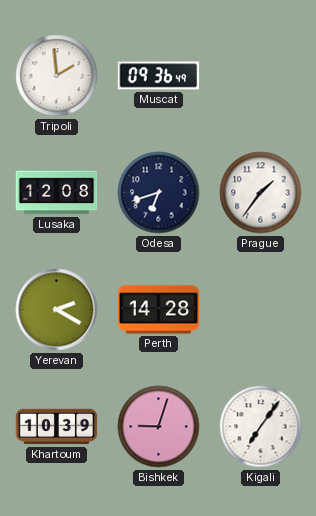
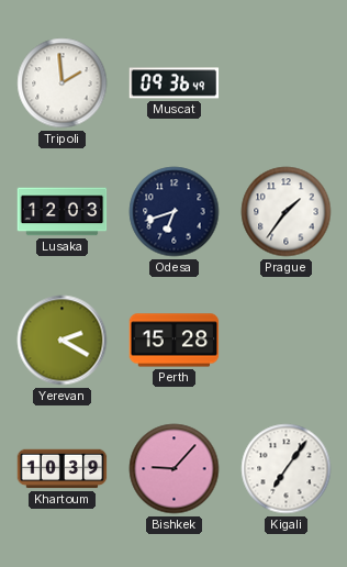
Lusaka: 12:08 -> 12:03
Perth: 14:28 -> 15:28
Bishkek: 9:03 -> 9:07
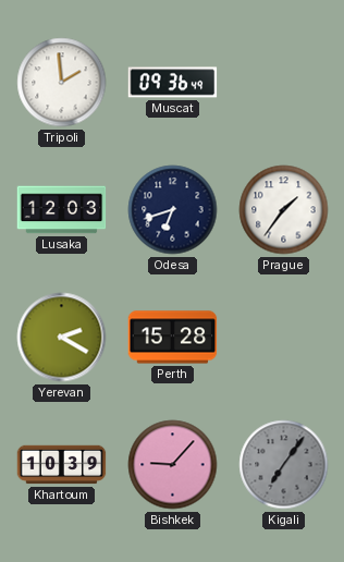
Kigali dial: white -> grey
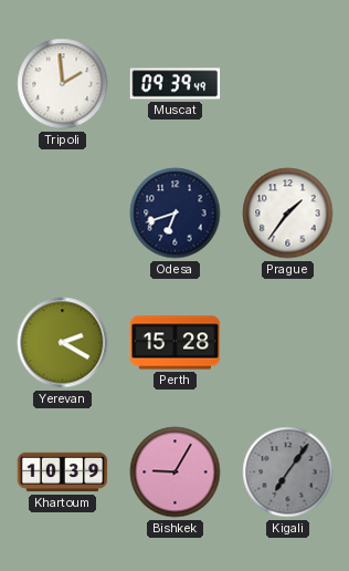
Muscat: 09:36 -> 09:39
Lusaka: 12:03 -> none
Bishkek: 9:07 -> 9:05
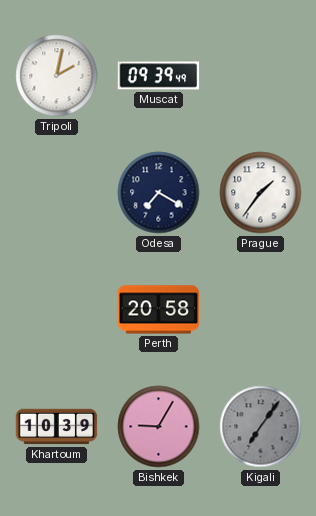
Tripoli: 1:59 -> 2:02
Odesa: 6:42 -> 7:20
Yerevan: 2:20 -> none
Perth: 15:28 -> 20:58
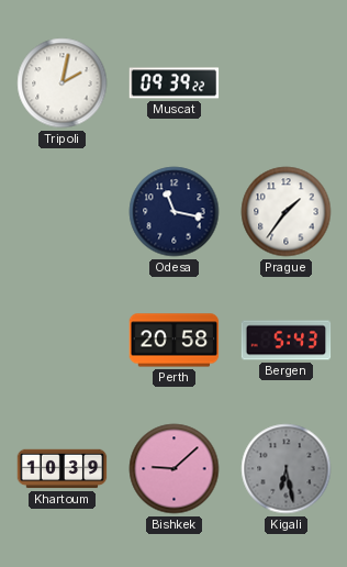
Muscat: 09:39:49 -> 09:39:22
Odesa: 7:20 -> 11:17
Bergen: none -> 5:43
Bishkek: 9:05 -> 9:08
Kigali: 7:06 -> 6:28
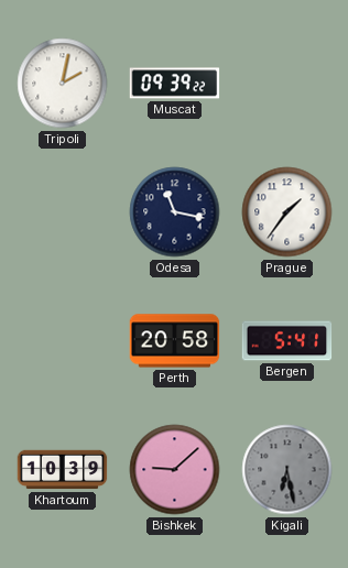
Bergen: 5:43 -> 5:41
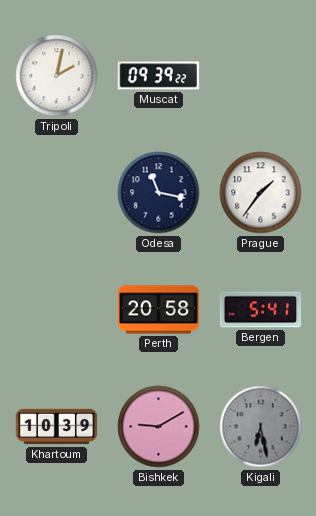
Bishkek: 9:08 -> 9:10
